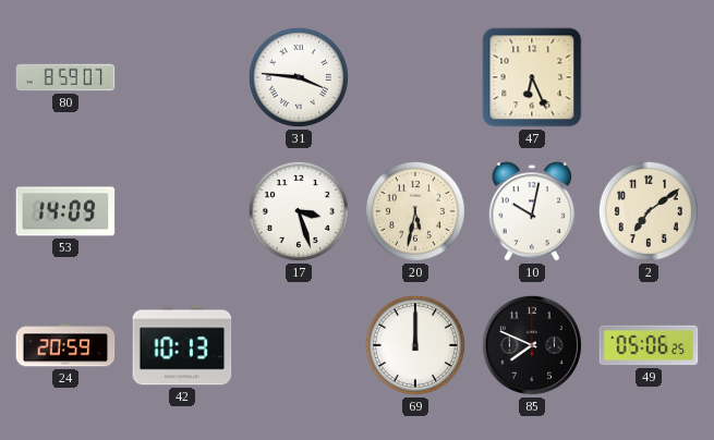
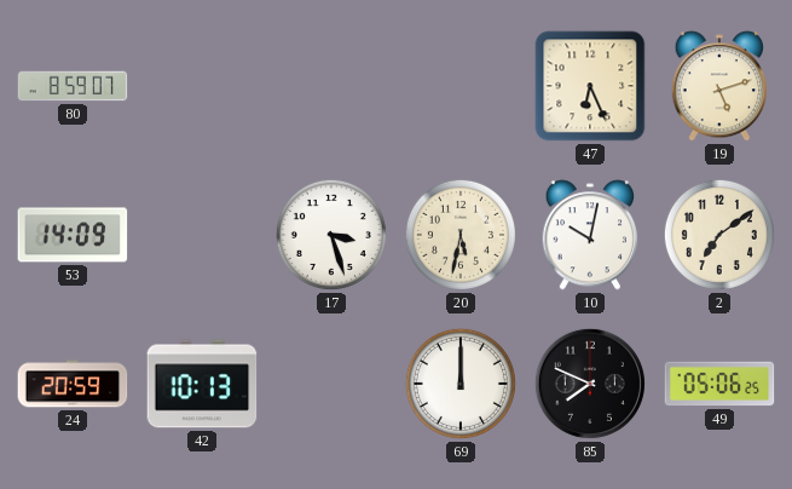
31: 3:46 -> none
19: none -> 5:12
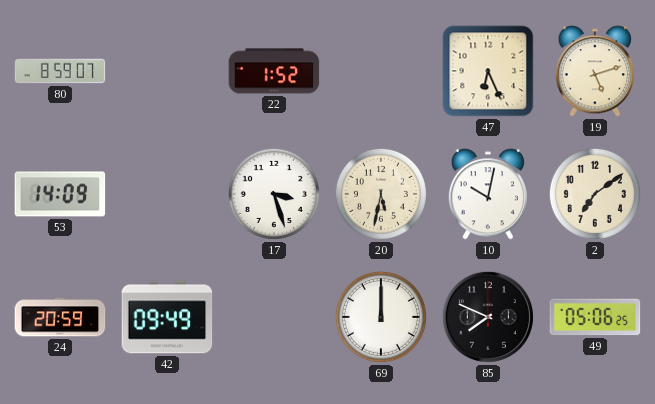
22: none -> 1:52
42: 10:13 -> 09:49
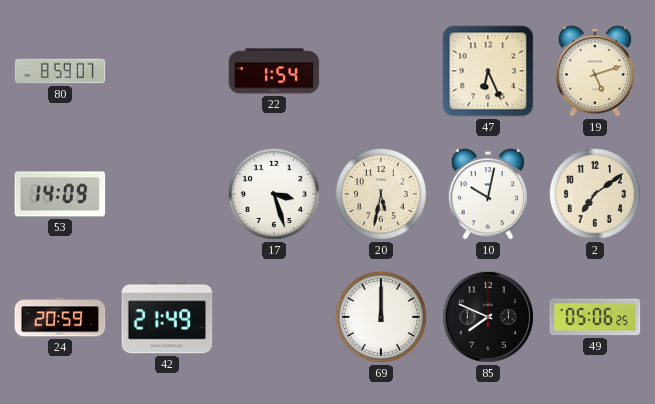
22: 1:52 -> 1:54
42: 09:49 -> 21:49
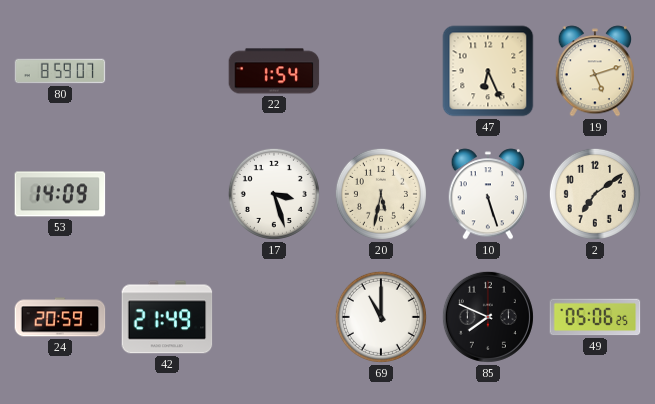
10: 10:02 -> 5:27
69: 12:00 -> 11:00
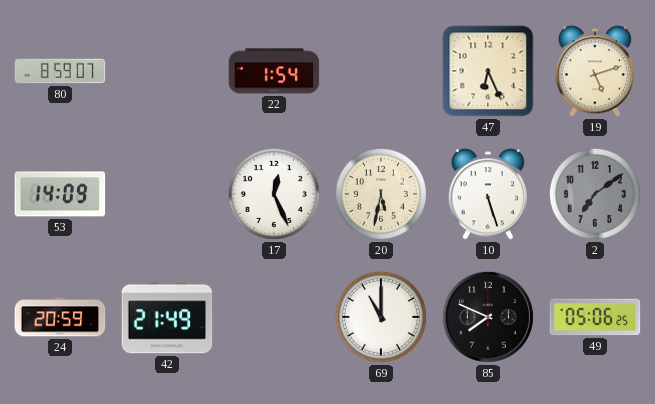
17: 3:27 -> 12:26
2 dial: cream -> grey
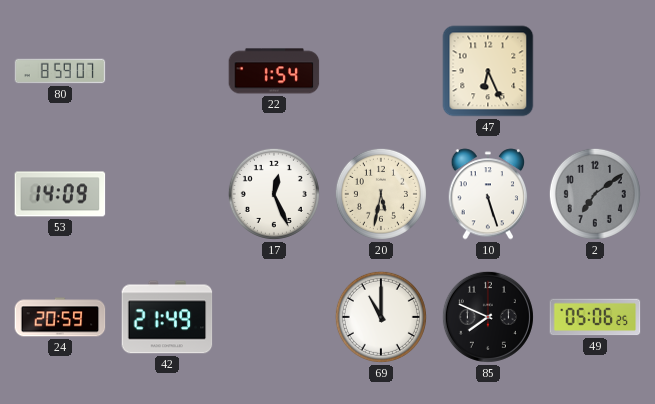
19: 5:12 -> none
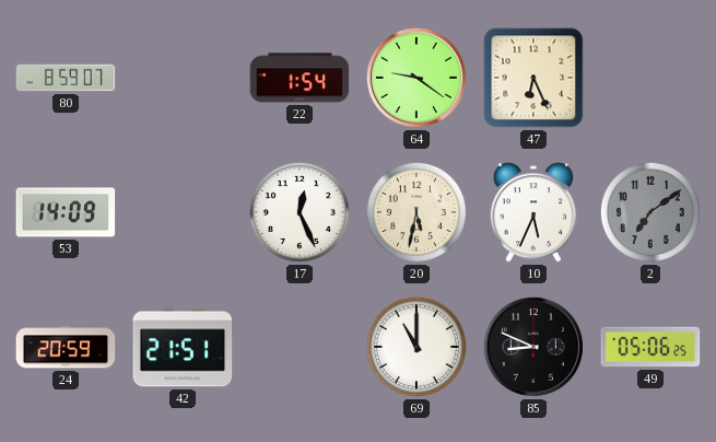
64: none -> 9:21
10: 5:27 -> 5:34
42: 21:49 -> 21:51
85: 7:49 -> 8:49
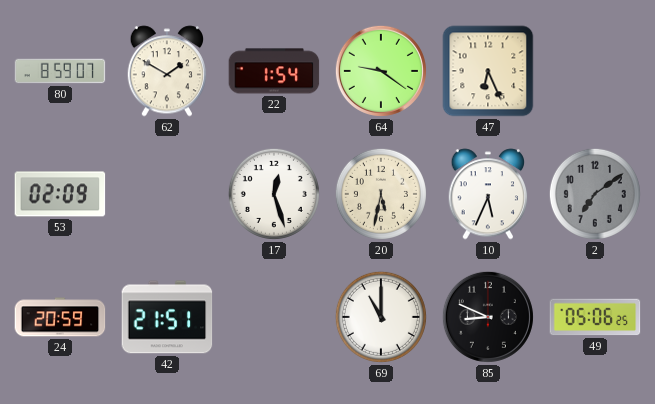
62: none -> 1:50
53: 14:09 -> 02:09
17: 12:26 -> 12:27
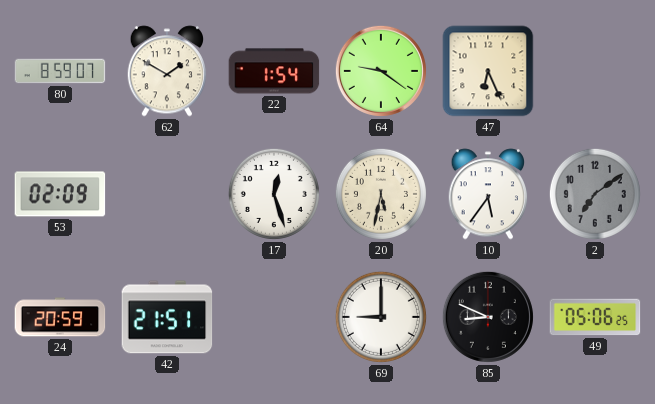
10: 5:34 -> 5:36
69: 11:00 -> 9:00
